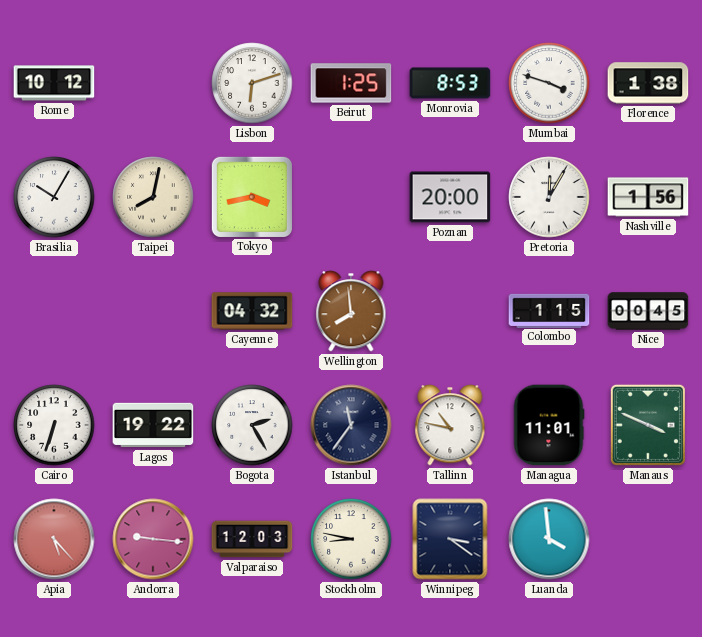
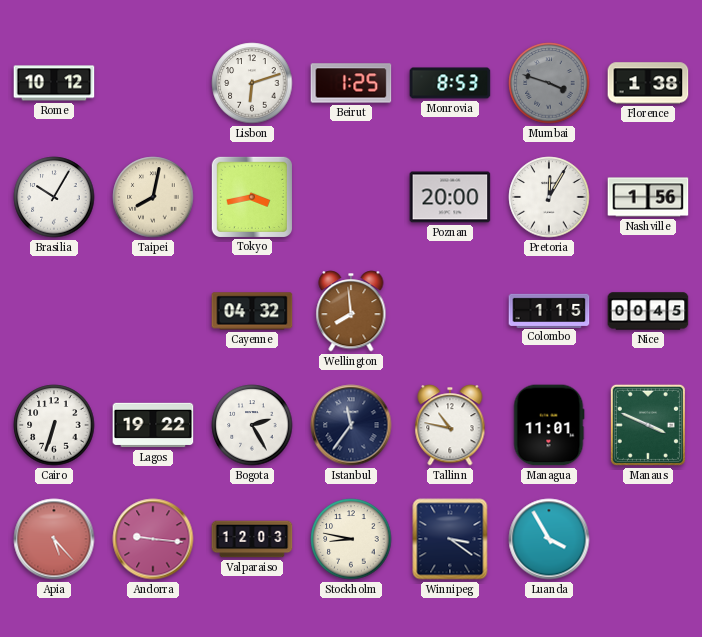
Mumbai dial: white -> grey
Luanda: 3:59 -> 3:55
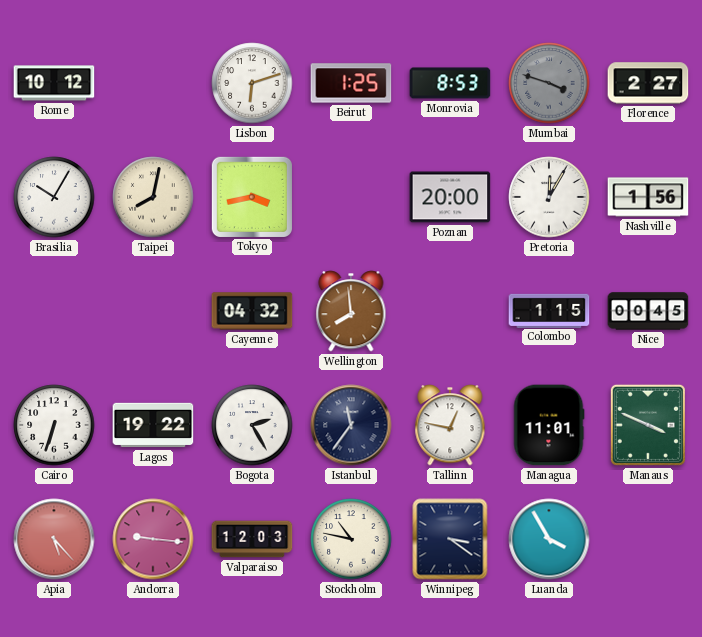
Florence: 1:38 -> 2:27
Tallinn: 10:47 -> 12:47
Stockholm: 8:47 -> 10:47
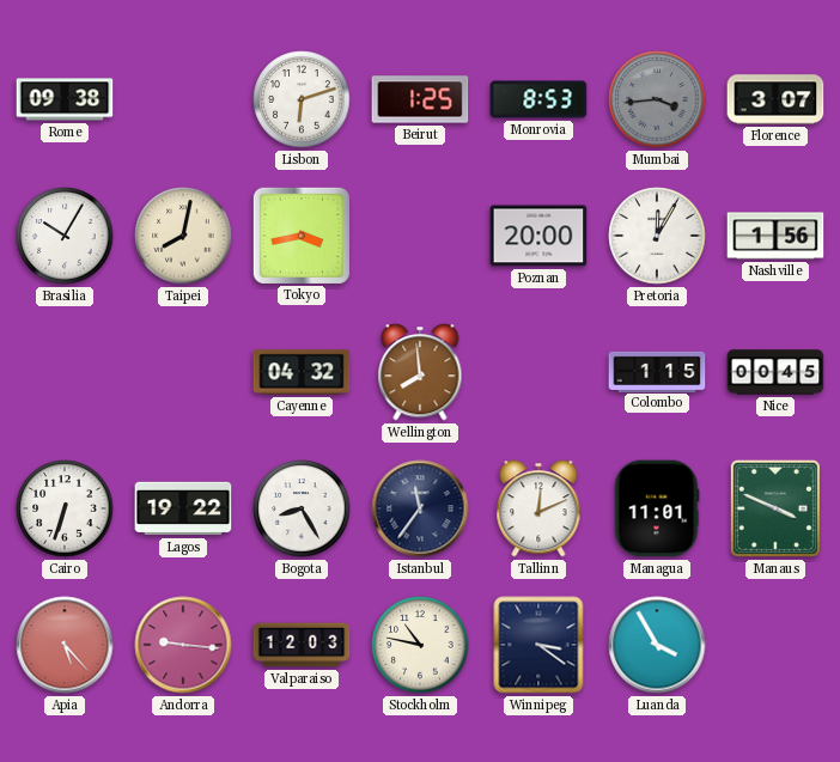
Rome: 10:12 -> 09:38
Mumbai: 3:48 -> 3:44
Florence: 2:27 -> 3:07
Bogota: 2:25 -> 8:25
Tallinn: 12:47 -> 12:11
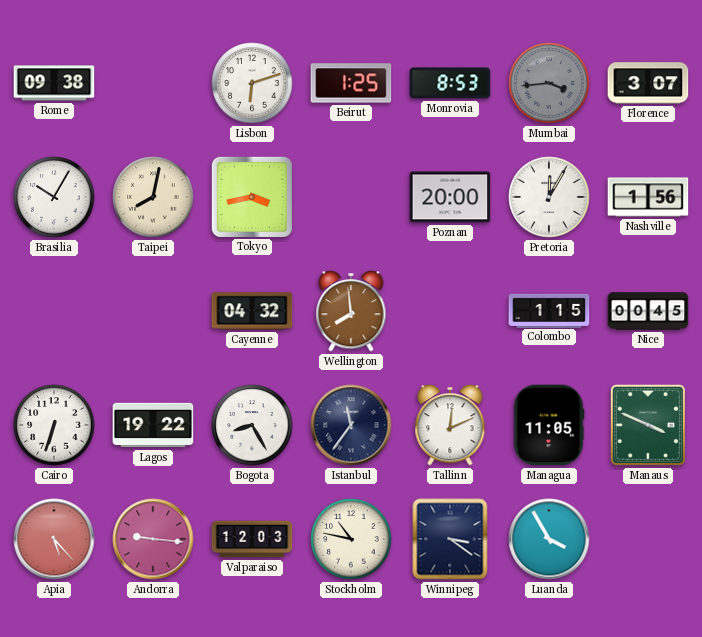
Managua: 11:01 -> 11:05
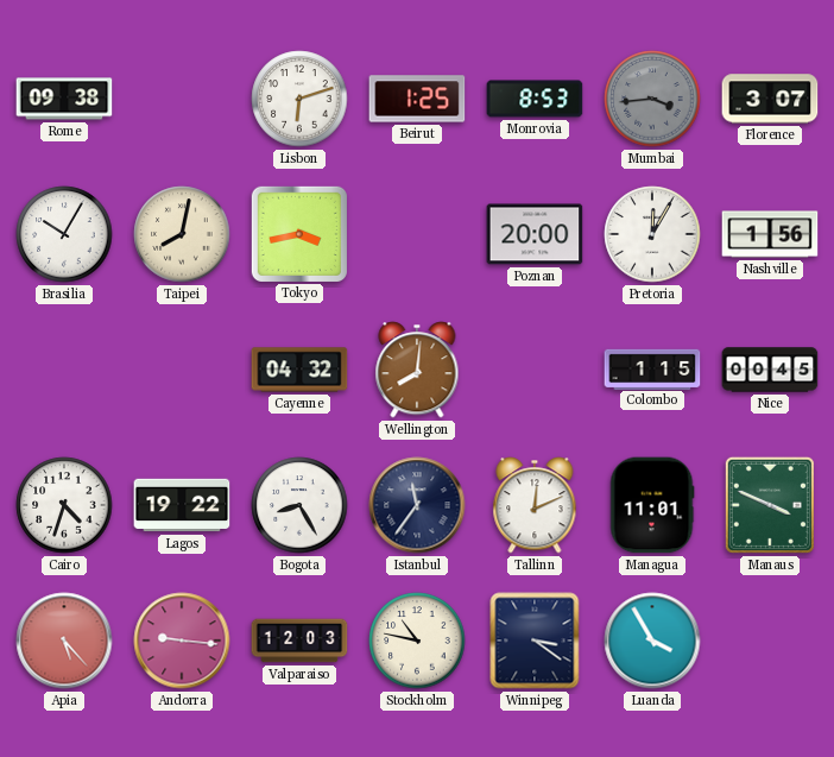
Wellington: 7:59 -> 8:01
Cairo: 6:33 -> 4:33
Managua: 11:05 -> 11:01
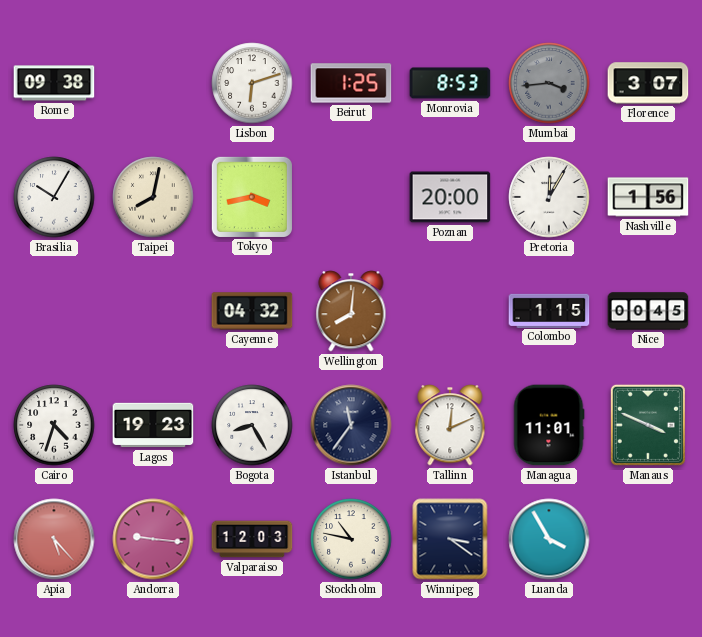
Lagos: 19:22 -> 19:23
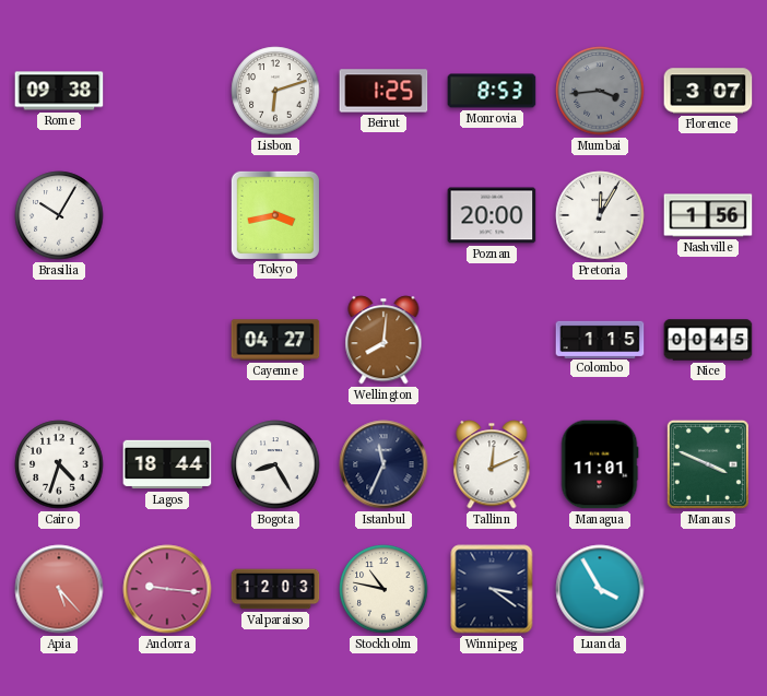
Taipei: 8:02 -> none
Cayenne: 04:32 -> 04:27
Lagos: 19:23 -> 18:44
Istanbul: 11:36 -> 11:34
